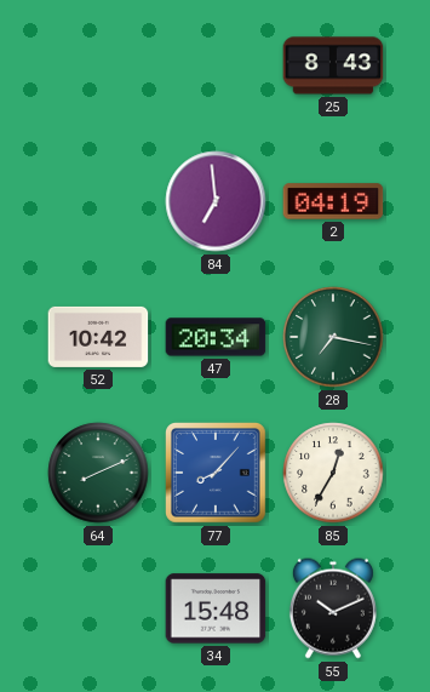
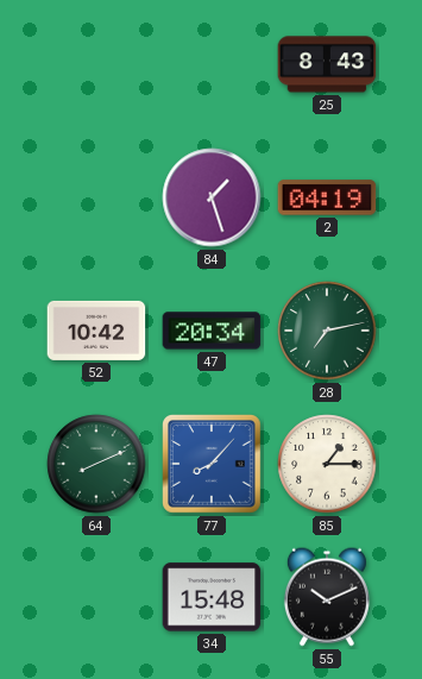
84: 6:59 -> 1:27
28: 7:17 -> 7:13
85: 12:35 -> 1:15
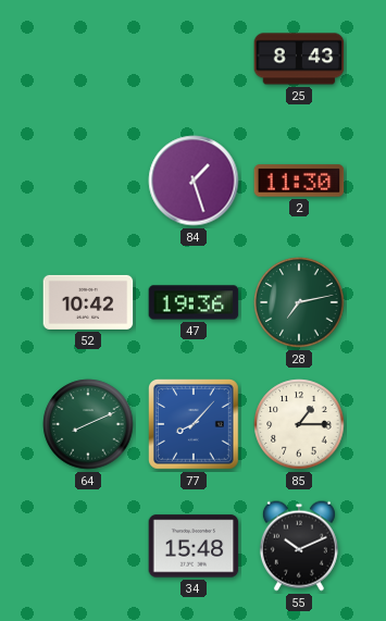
2: 04:19 -> 11:30
47: 20:34 -> 19:36
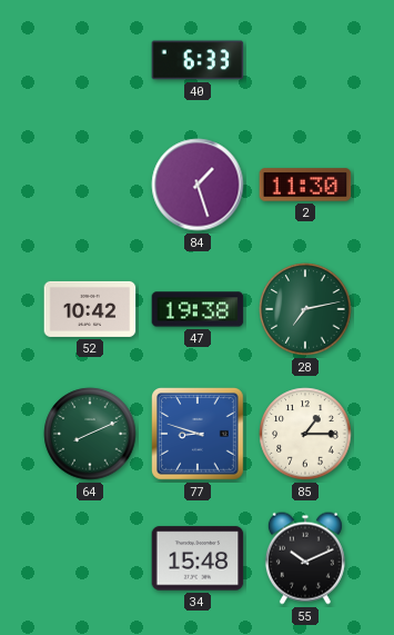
40: none -> 6:33
25: 8:43 -> none
47: 19:36 -> 19:38
77: 8:07 -> 8:48
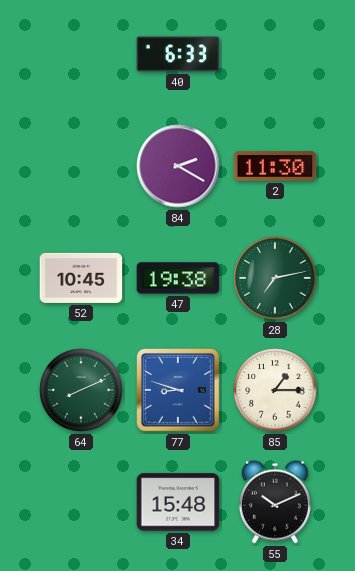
84: 1:27 -> 2:20
52: 10:42 -> 10:45
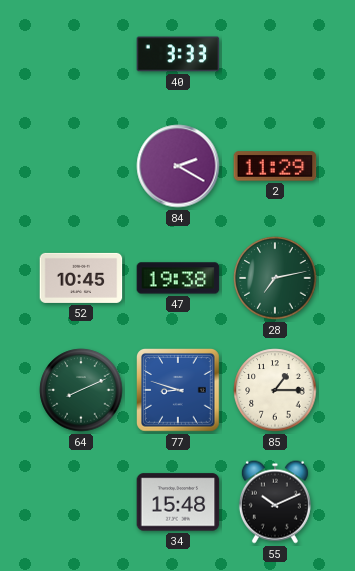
40: 6:33 -> 3:33
2: 11:30 -> 11:29
